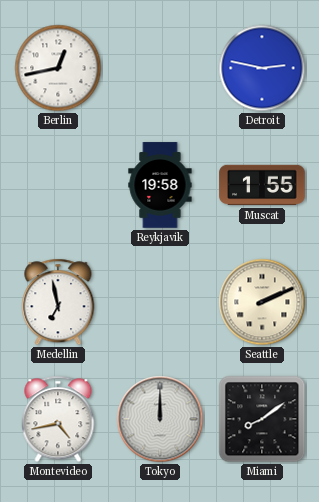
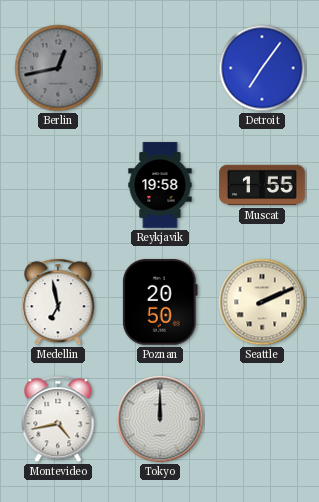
Berlin dial: white -> grey
Detroit: 2:47 -> 7:06
Poznan: none -> 20:50
Miami: 8:09 -> none
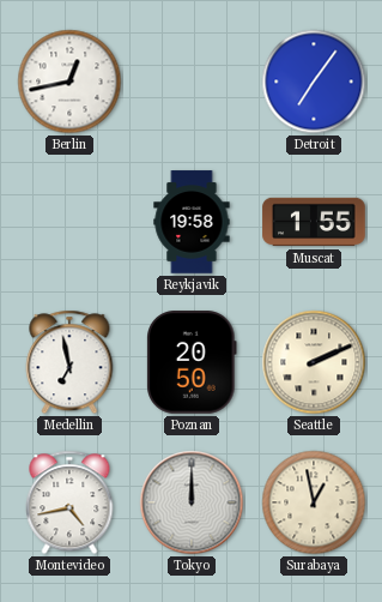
Berlin dial: grey -> white
Surabaya: none -> 12:58
